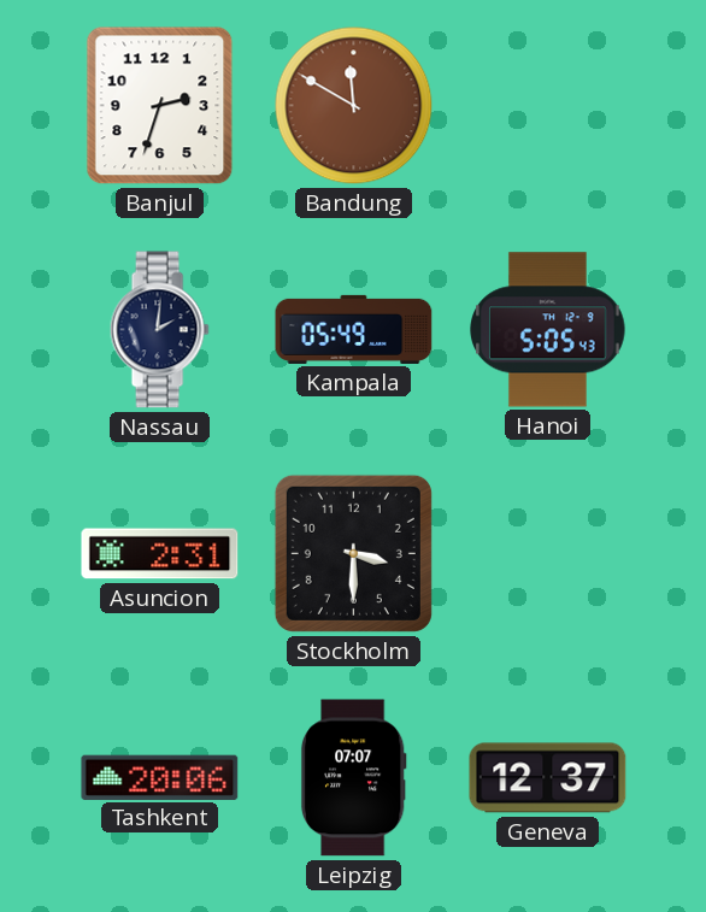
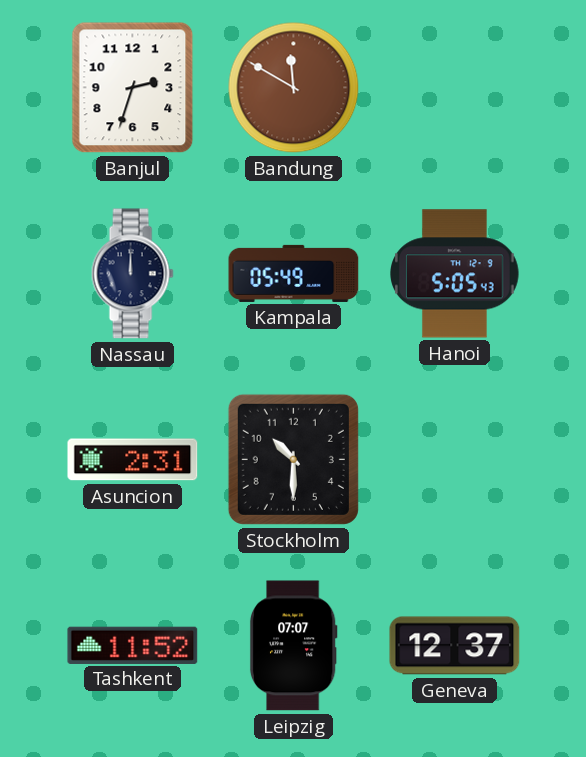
Nassau: 2:01 -> 12:00
Stockholm: 3:30 -> 10:30
Tashkent: 20:06 -> 11:52
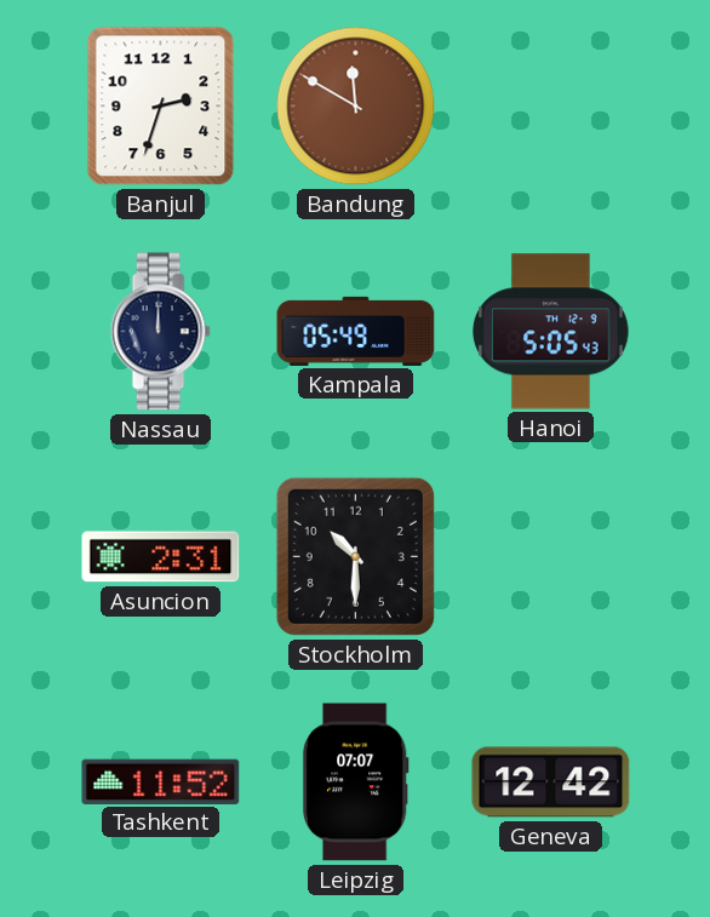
Geneva: 12:37 -> 12:42
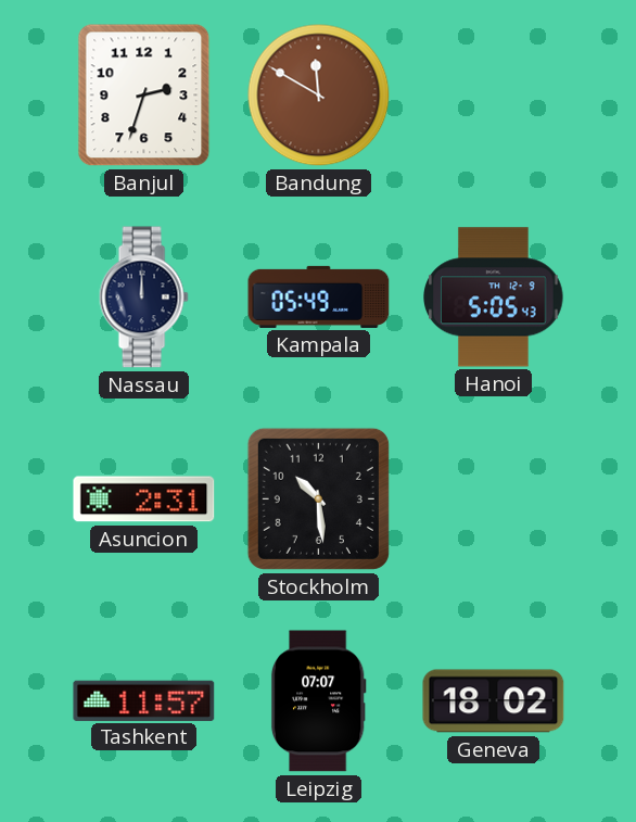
Stockholm: 10:30 -> 10:29
Tashkent: 11:52 -> 11:57
Geneva: 12:42 -> 18:02
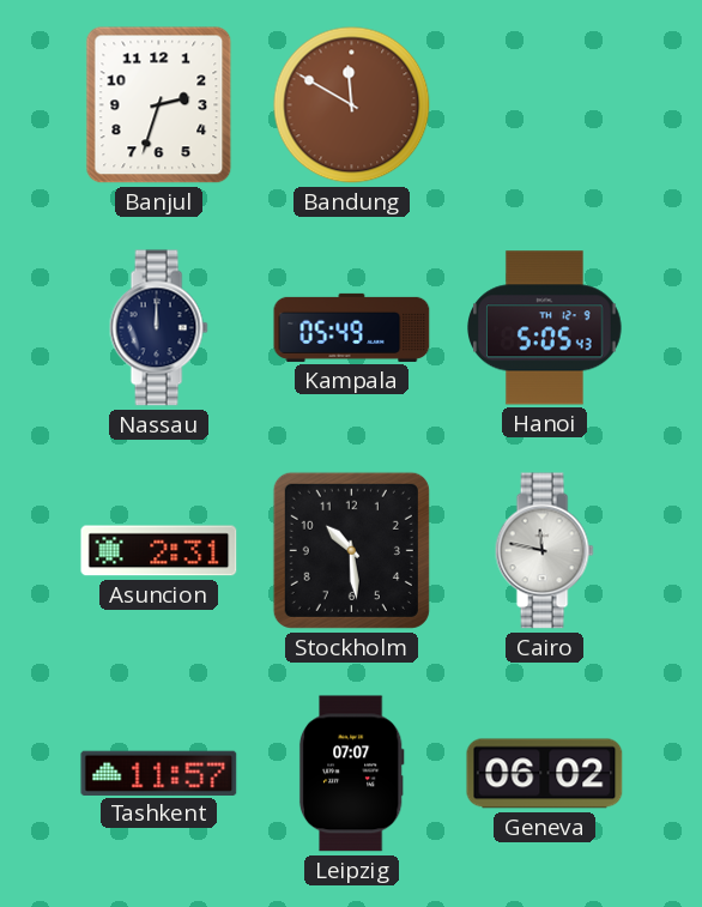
Cairo: none -> 11:47
Geneva: 18:02 -> 06:02
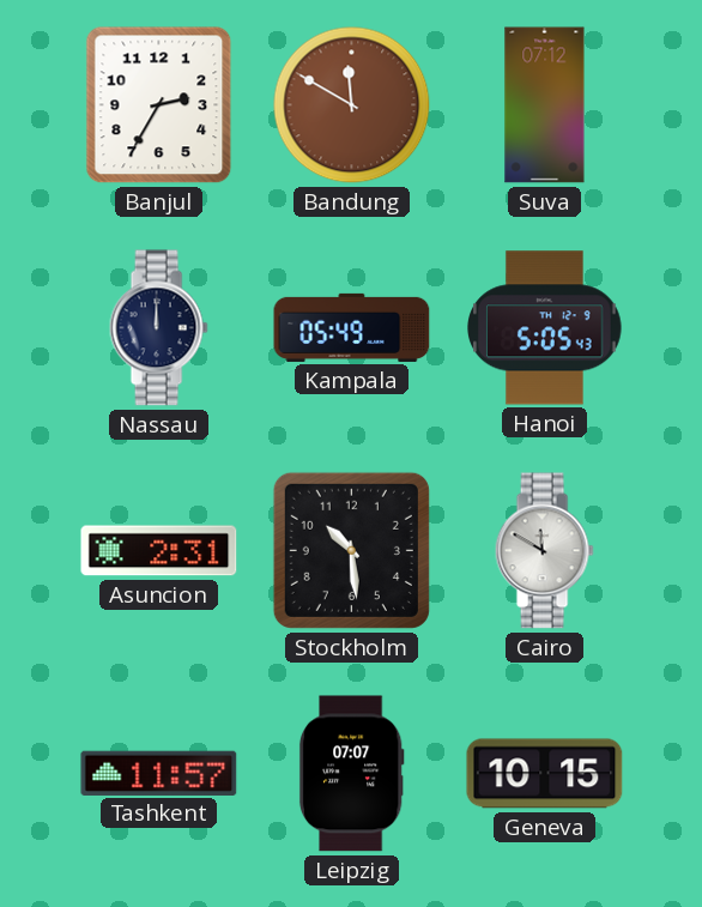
Banjul: 2:33 -> 2:35
Suva: none -> 07:12
Cairo: 11:47 -> 11:50
Geneva: 06:02 -> 10:15
